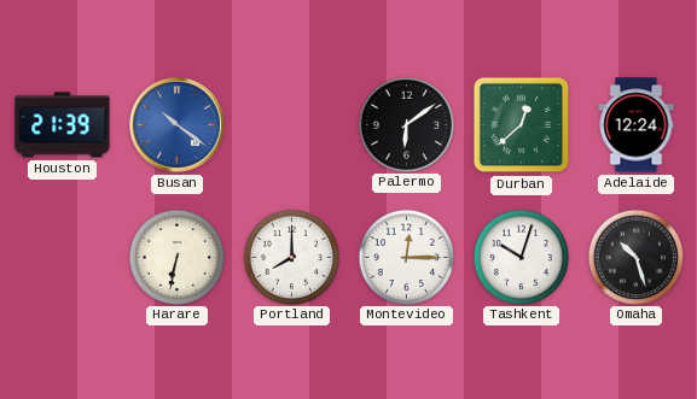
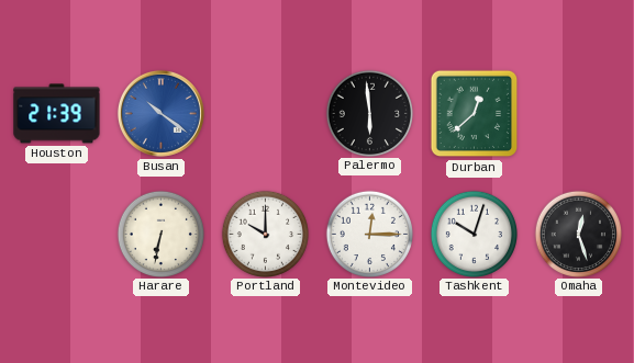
Palermo: 6:09 -> 5:59
Adelaide: 12:24 -> none
Portland: 8:00 -> 10:00
Omaha: 10:27 -> 12:27
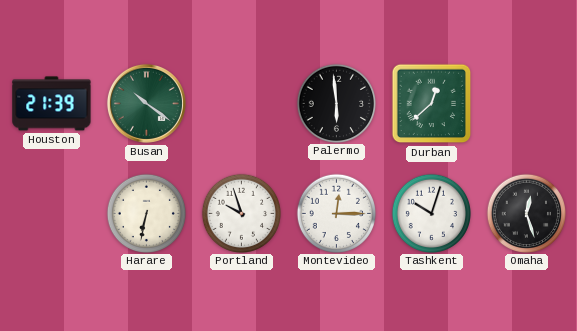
Busan dial: blue -> green
Portland: 10:00 -> 9:57
